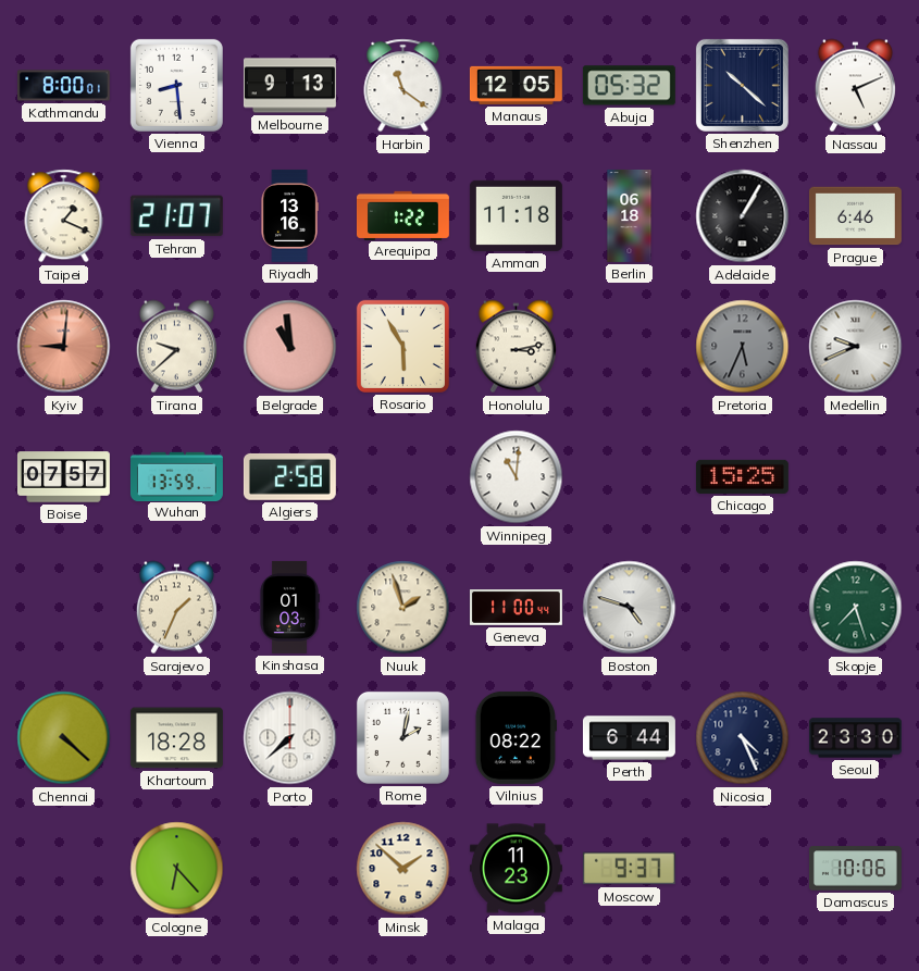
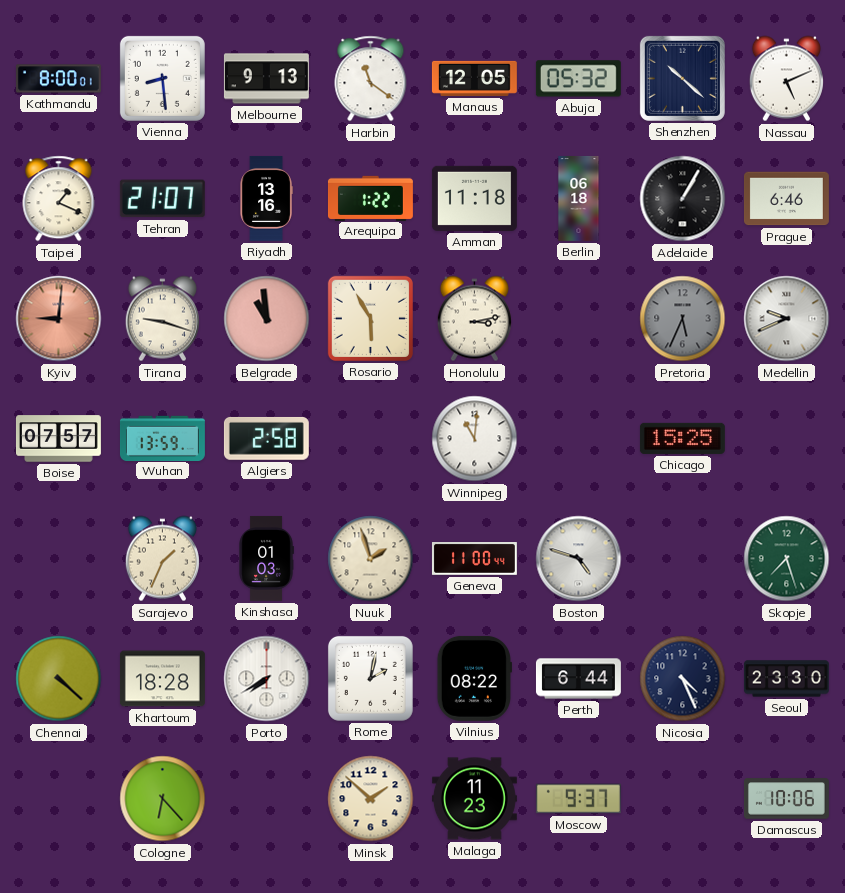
Tirana: 9:38 -> 9:18
Porto: 7:38 -> 7:40
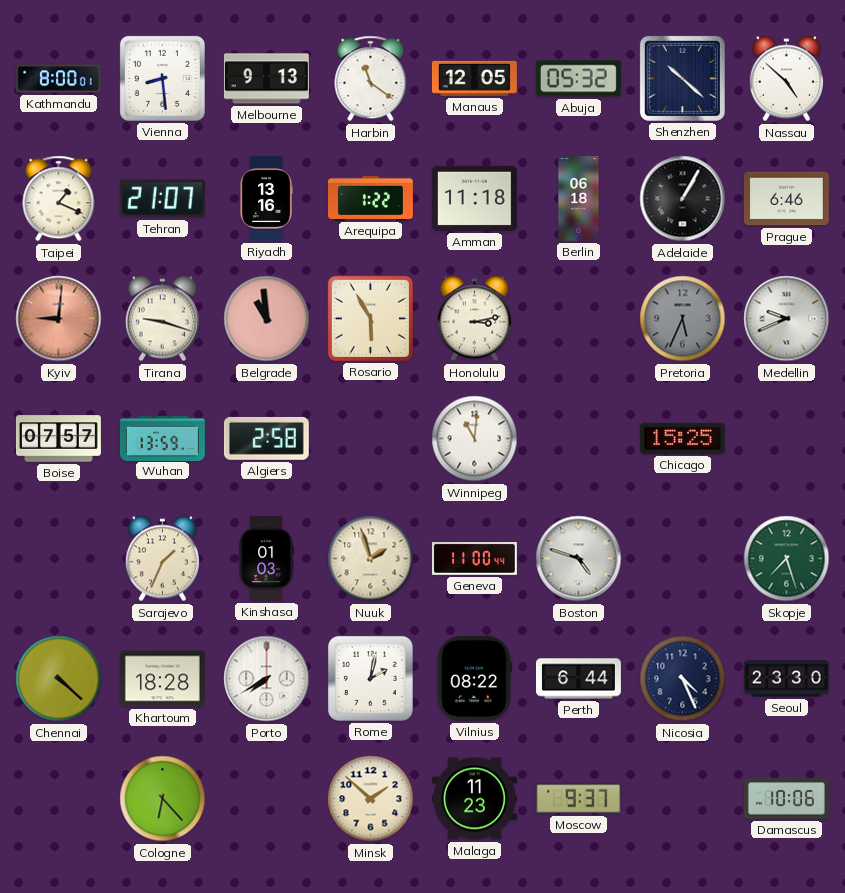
Nassau: 5:11 -> 4:52
